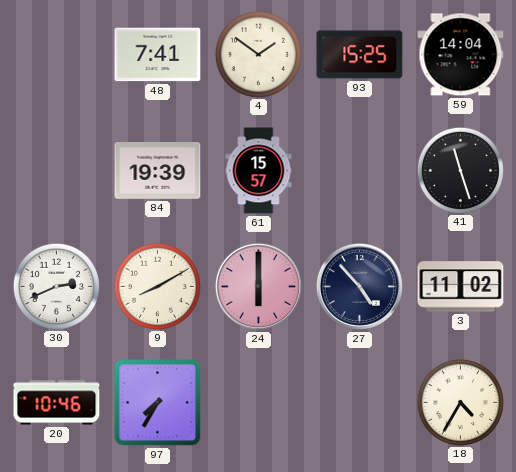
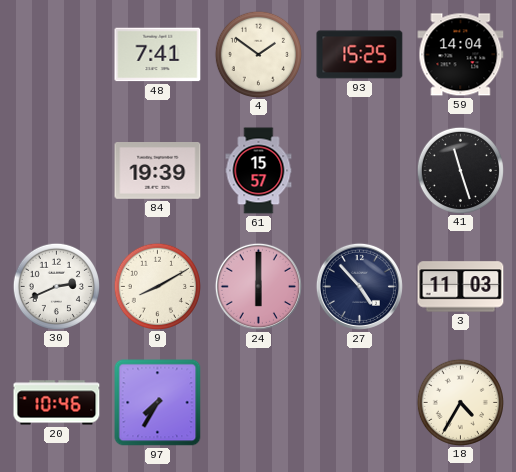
3: 11:02 -> 11:03
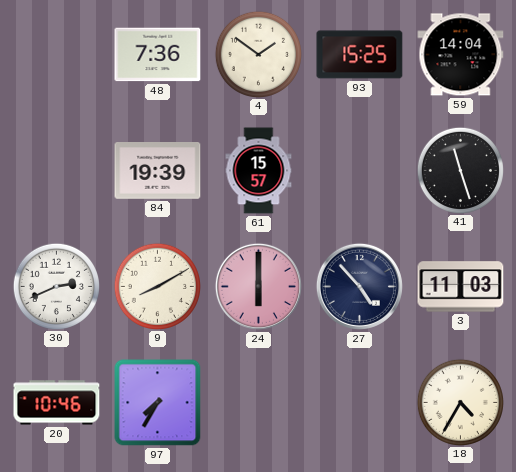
48: 7:41 -> 7:36
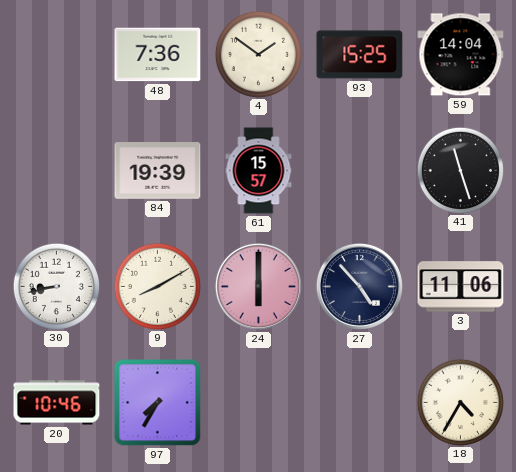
30: 2:41 -> 8:43
3: 11:03 -> 11:06
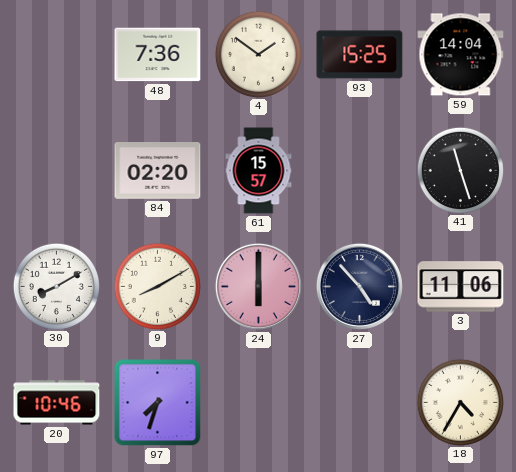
84: 19:39 -> 02:20
30: 8:43 -> 8:10
97: 7:35 -> 7:33
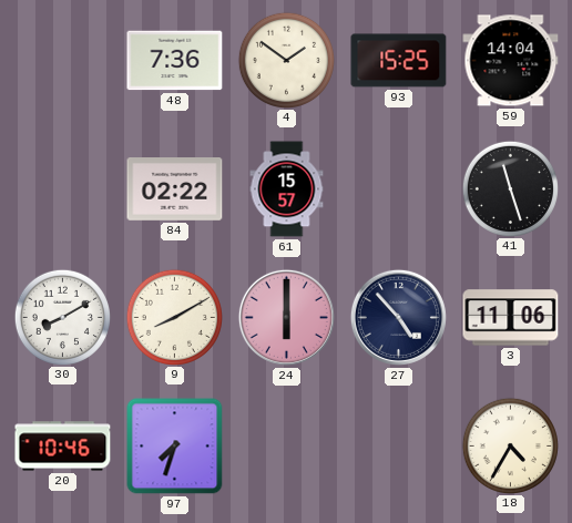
84: 02:20 -> 02:22
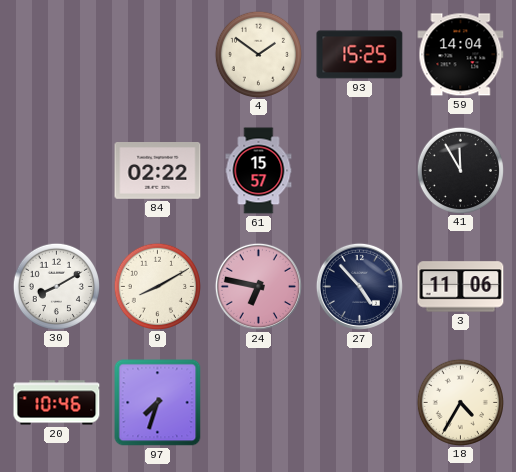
48: 7:36 -> none
41: 11:27 -> 11:55
24: 6:00 -> 6:47
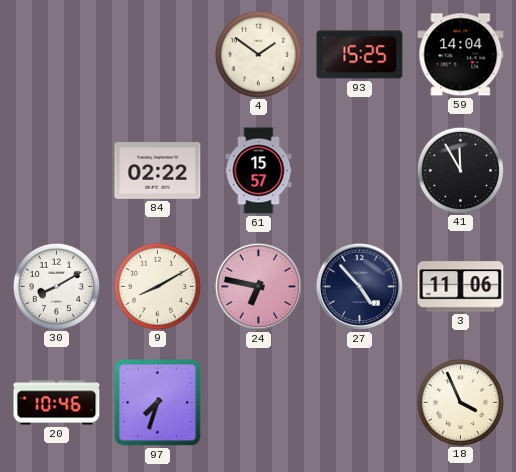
18: 4:35 -> 3:56
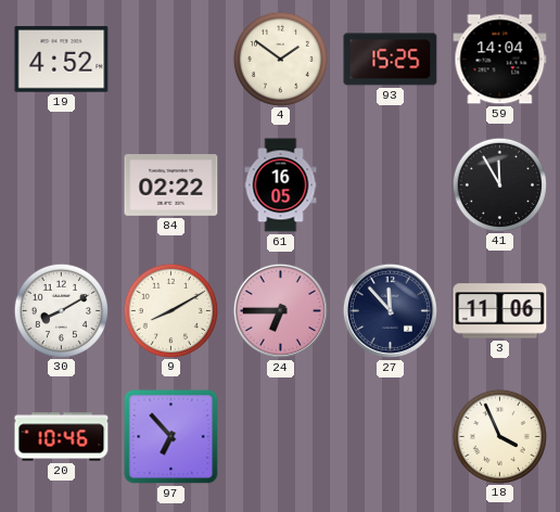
19: none -> 4:52
61: 15:57 -> 16:05
24: 6:47 -> 6:45
27: 4:53 -> 11:53
97: 7:33 -> 6:53
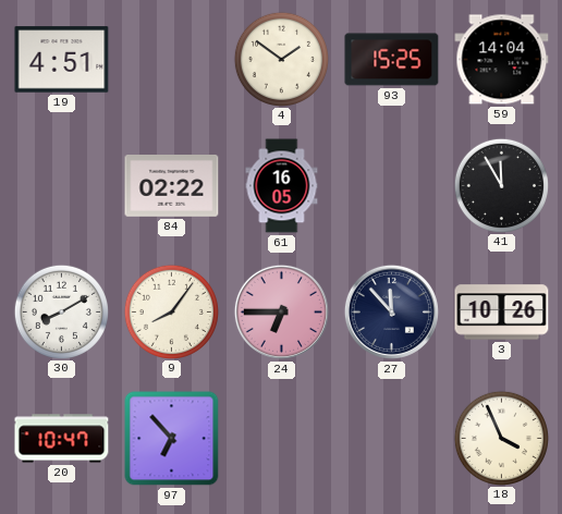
19: 4:52 -> 4:51
9: 8:10 -> 8:06
3: 11:06 -> 10:26
20: 10:46 -> 10:47
